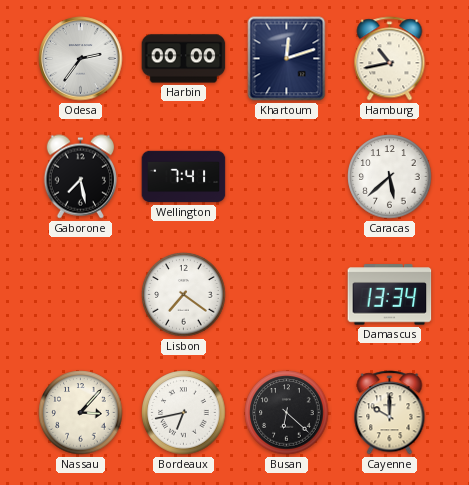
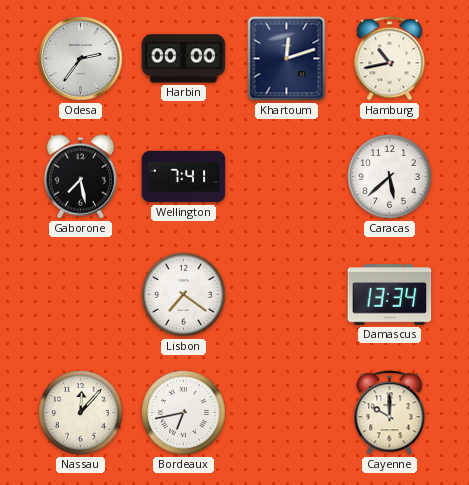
Nassau: 3:07 -> 12:07
Busan: 6:22 -> none
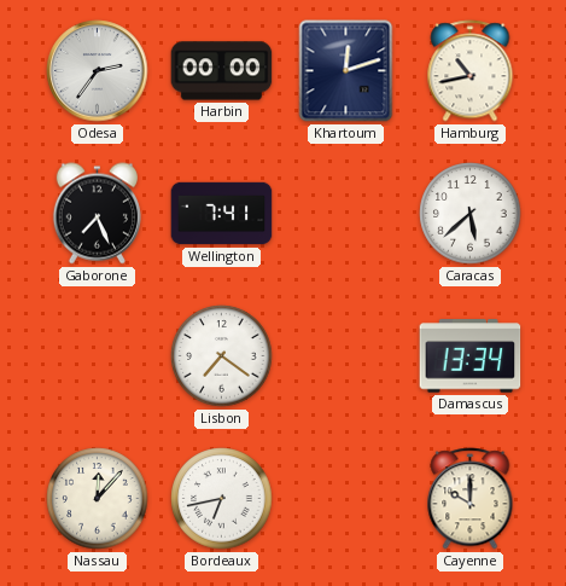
Gaborone: 7:28 -> 7:26
